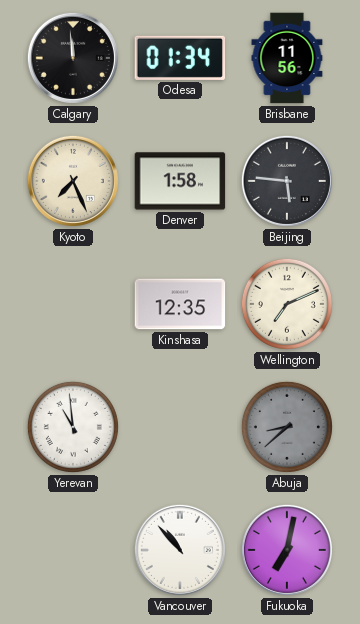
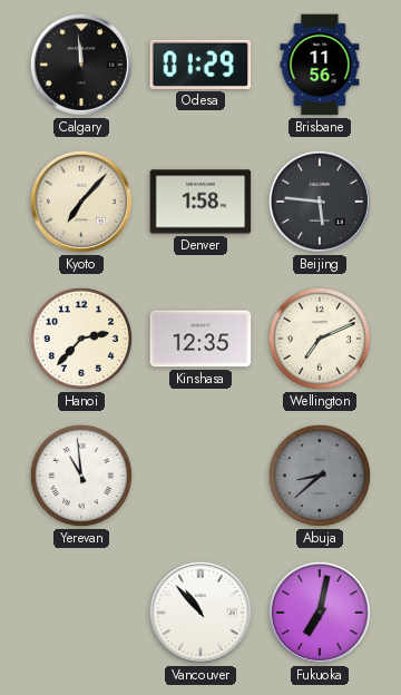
Odesa: 01:34 -> 01:29
Kyoto: 7:26 -> 7:07
Hanoi: none -> 2:37
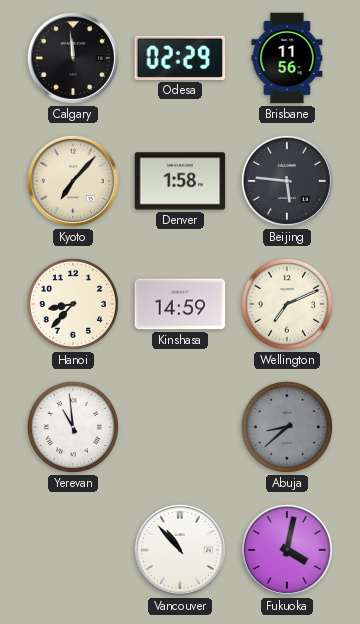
Odesa: 01:29 -> 02:29
Hanoi: 2:37 -> 8:37
Kinshasa: 12:35 -> 14:59
Fukuoka: 7:02 -> 4:02
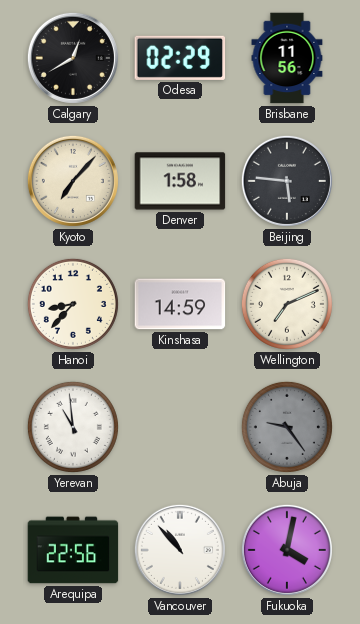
Calgary: 11:59 -> 12:40
Abuja: 8:38 -> 9:24
Arequipa: none -> 22:56
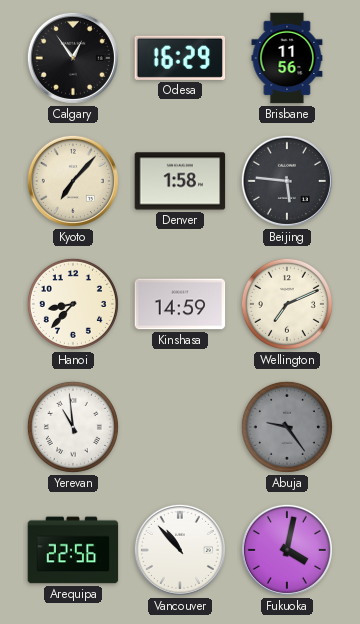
Calgary: 12:40 -> 12:54
Odesa: 02:29 -> 16:29
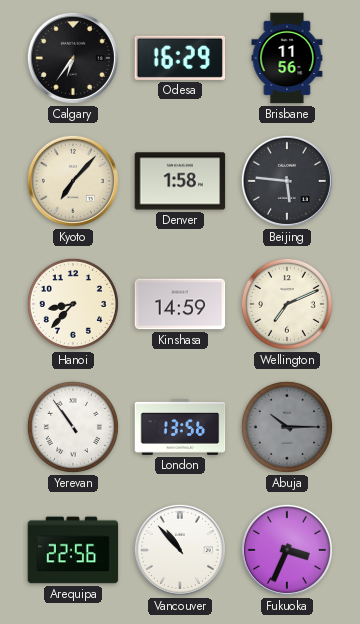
Calgary: 12:54 -> 6:36
Yerevan: 10:59 -> 10:54
London: none -> 13:56
Abuja: 9:24 -> 10:15
Fukuoka: 4:02 -> 3:34
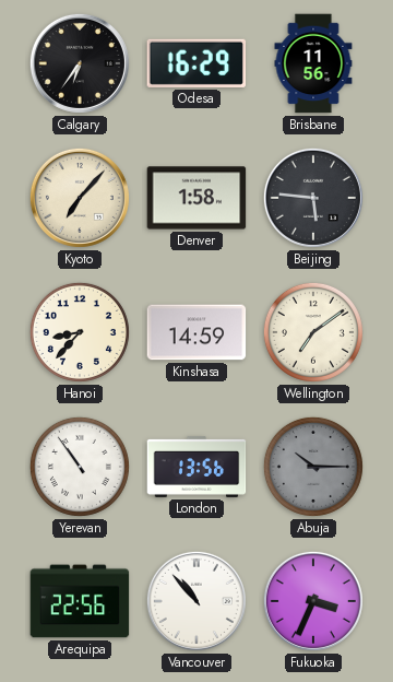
Wellington: 7:11 -> 7:09
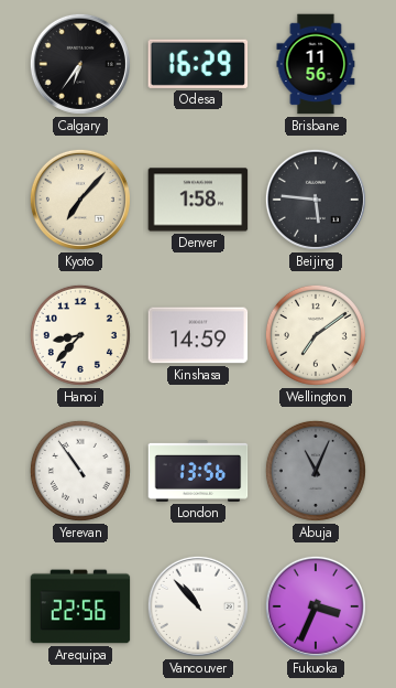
Abuja: 10:15 -> 11:04
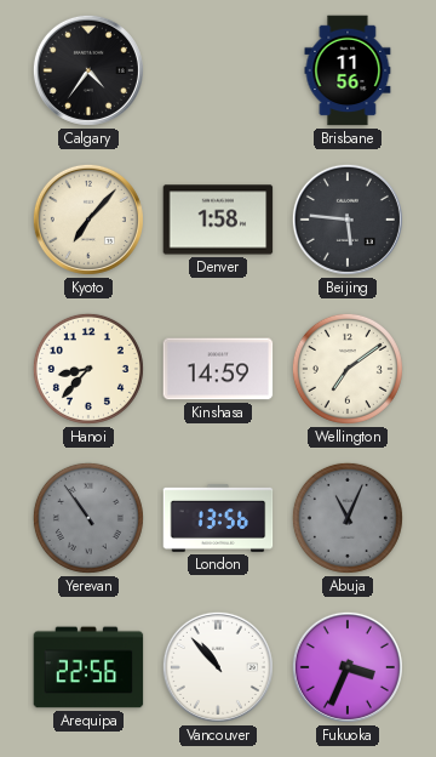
Calgary: 6:36 -> 4:36
Odesa: 16:29 -> none
Yerevan dial: white -> grey
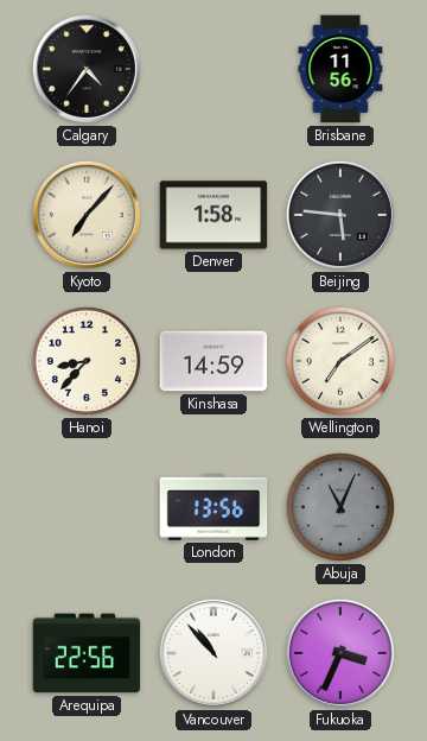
Yerevan: 10:54 -> none
